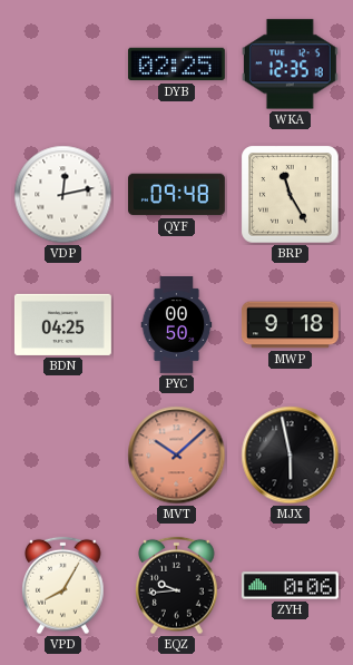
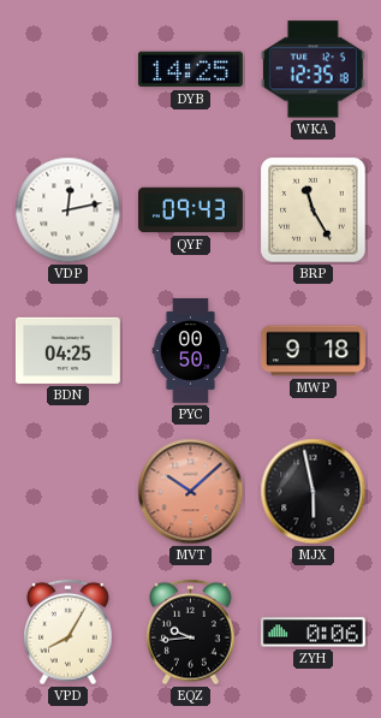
DYB: 02:25 -> 14:25
QYF: 09:48 -> 09:43
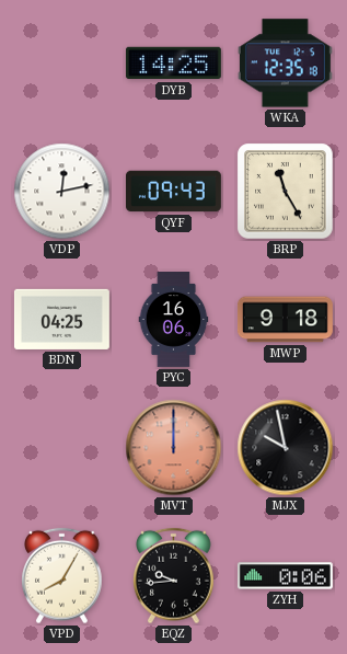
PYC: 00:50 -> 16:06
MVT: 10:08 -> 12:00
MJX: 5:58 -> 9:58
